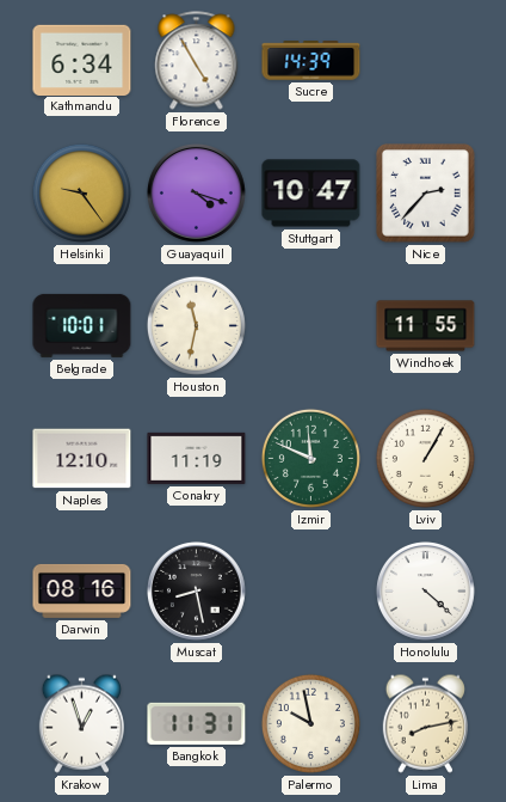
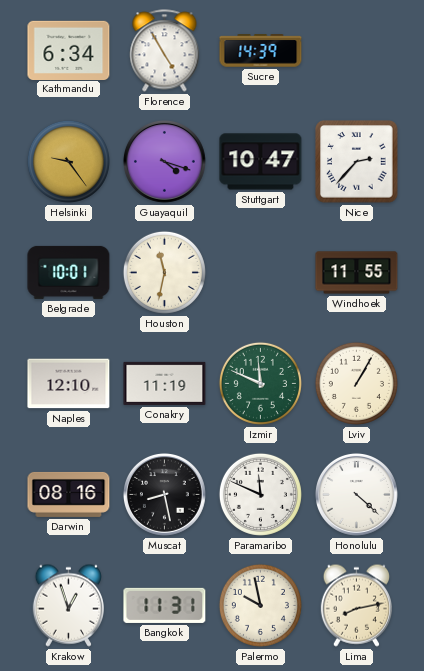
Paramaribo: none -> 11:49
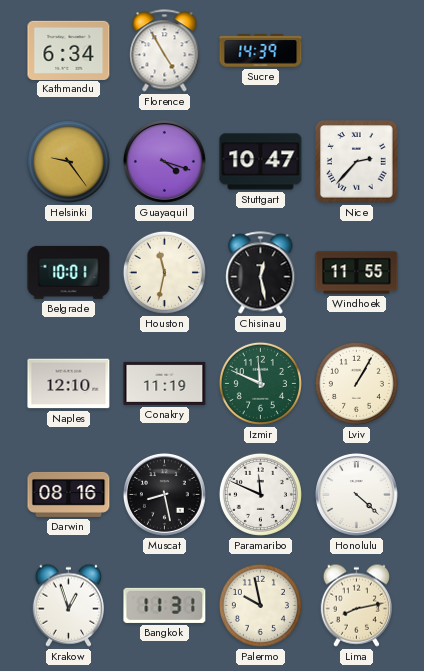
Chisinau: none -> 12:28
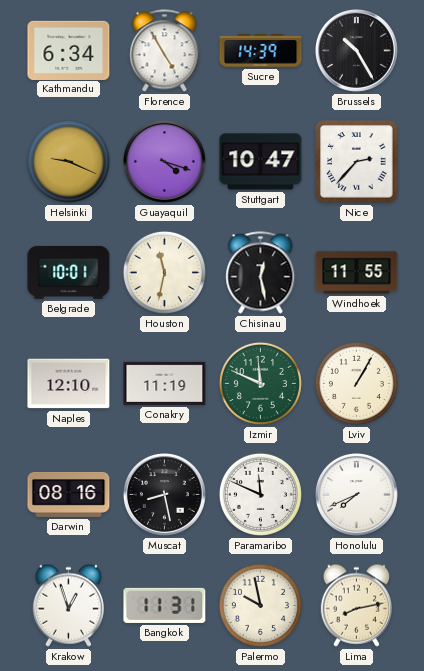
Brussels: none -> 10:25
Helsinki: 9:24 -> 9:19
Honolulu: 4:22 -> 7:41
